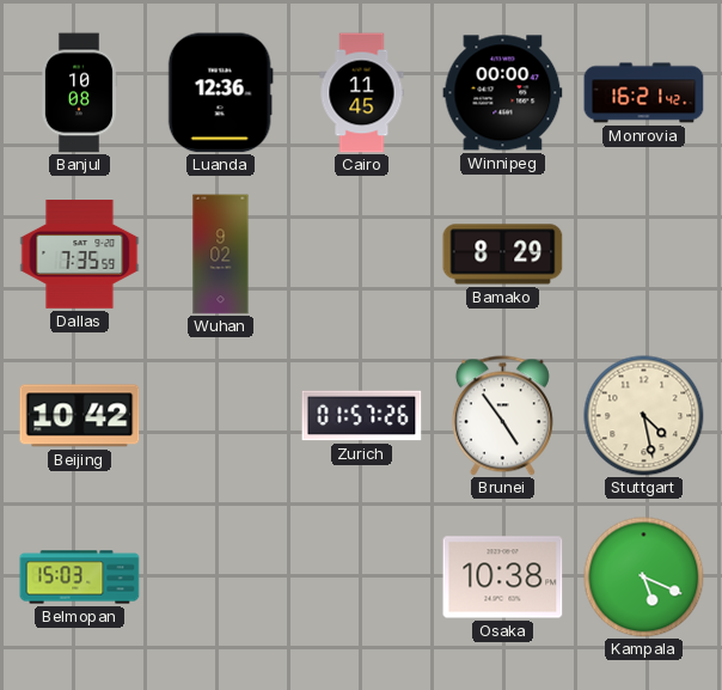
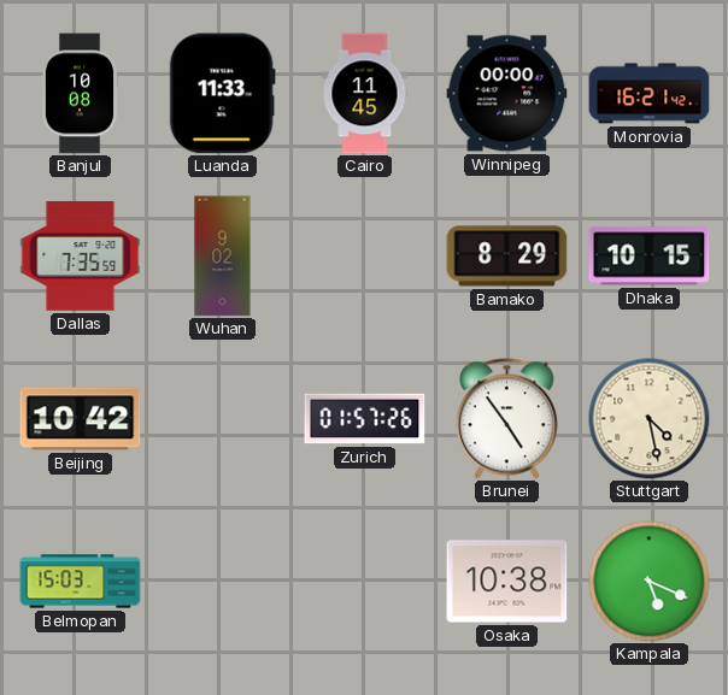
Luanda: 12:36 -> 11:33
Dhaka: none -> 10:15
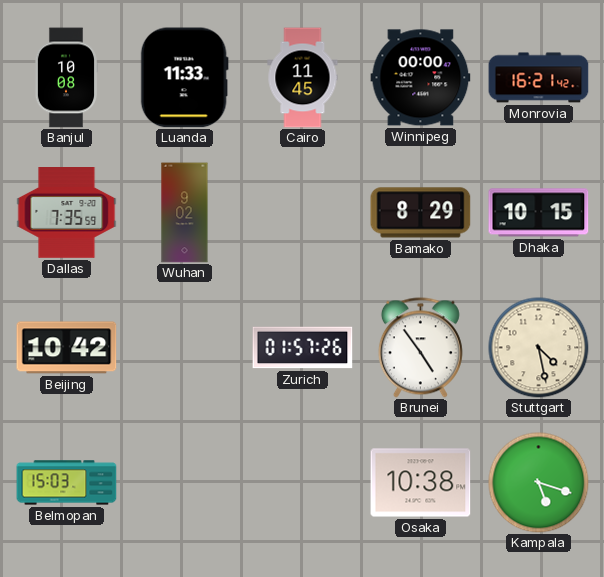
Kampala: 5:19 -> 5:18
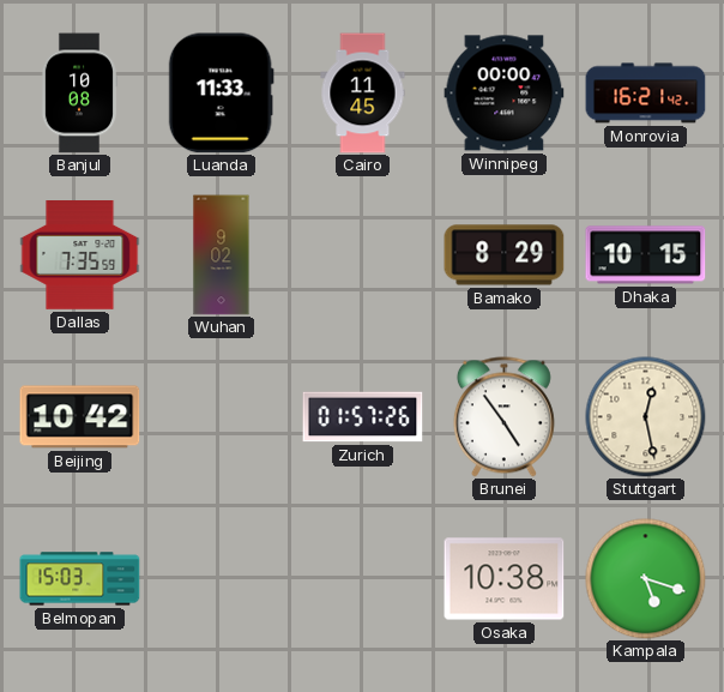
Stuttgart: 4:28 -> 12:28
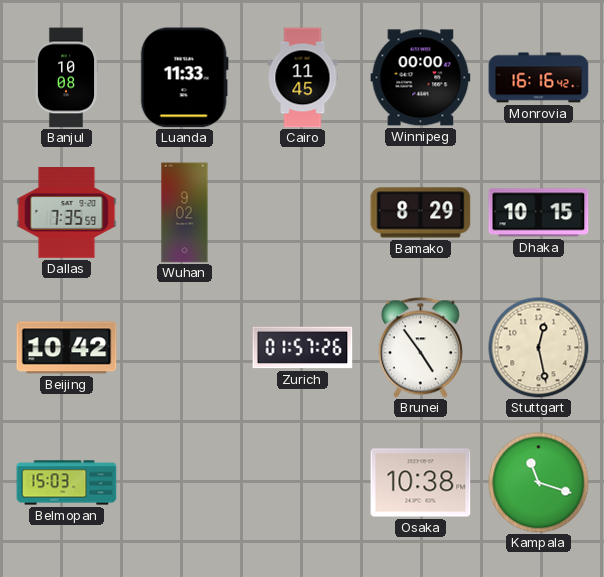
Monrovia: 16:21 -> 16:16
Kampala: 5:18 -> 11:18
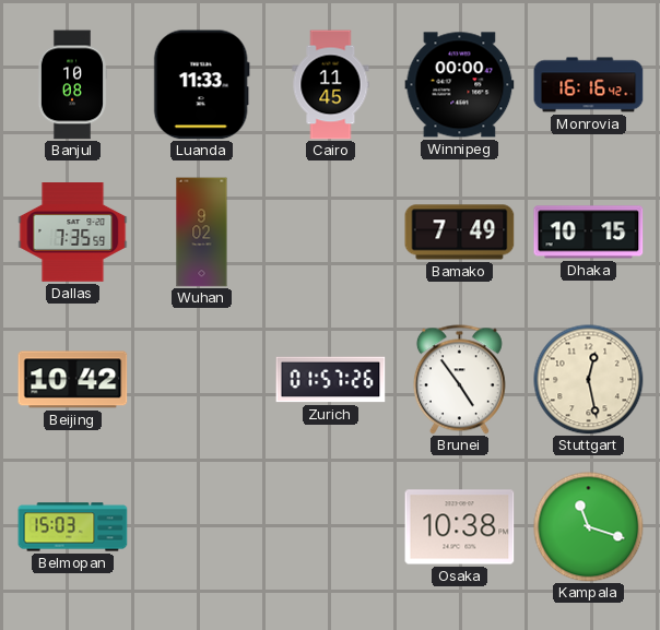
Bamako: 8:29 -> 7:49
